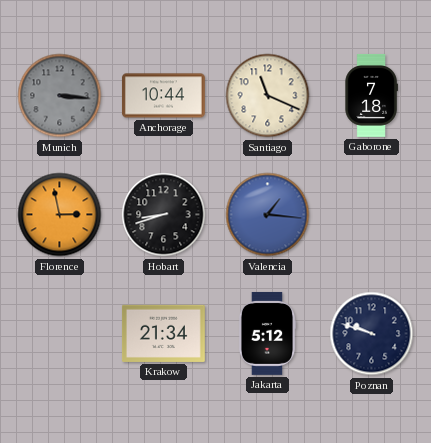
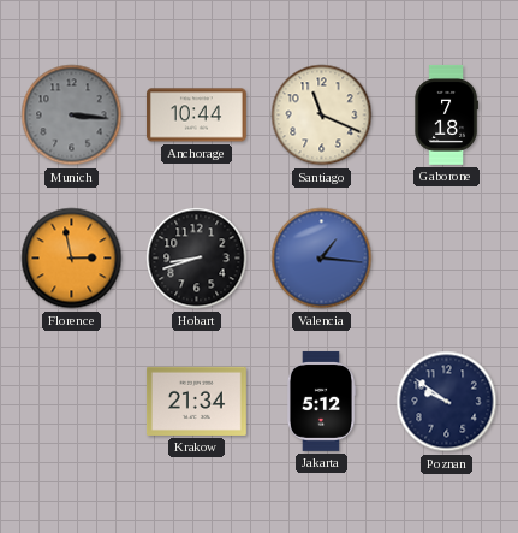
Poznan: 9:48 -> 9:51
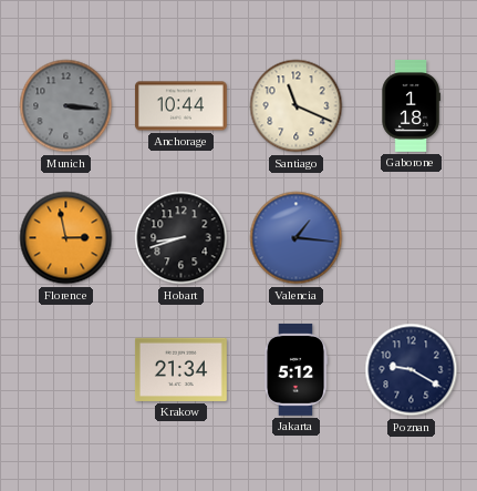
Gaborone: 7:18 -> 1:18
Poznan: 9:51 -> 9:20
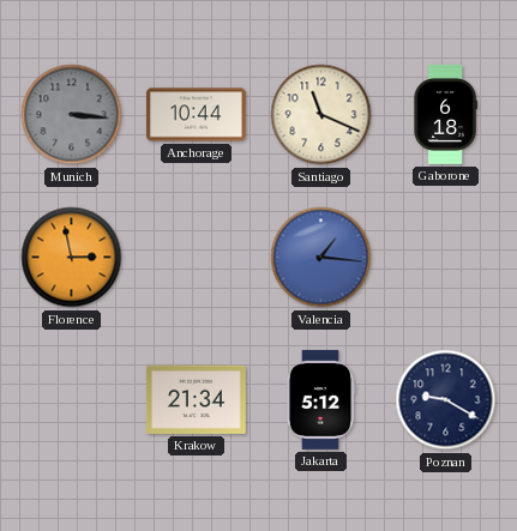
Gaborone: 1:18 -> 6:18
Hobart: 8:42 -> none
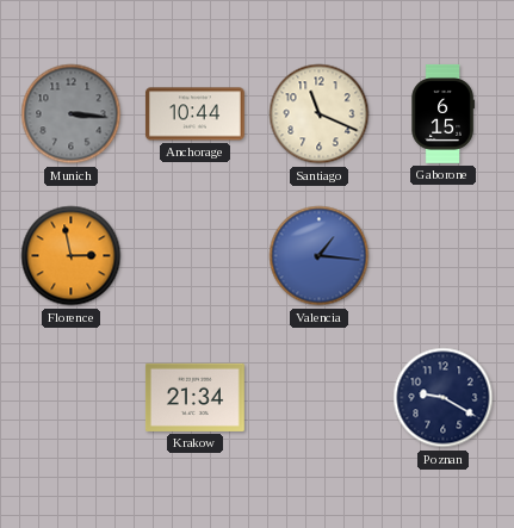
Gaborone: 6:18 -> 6:15
Jakarta: 5:12 -> none
